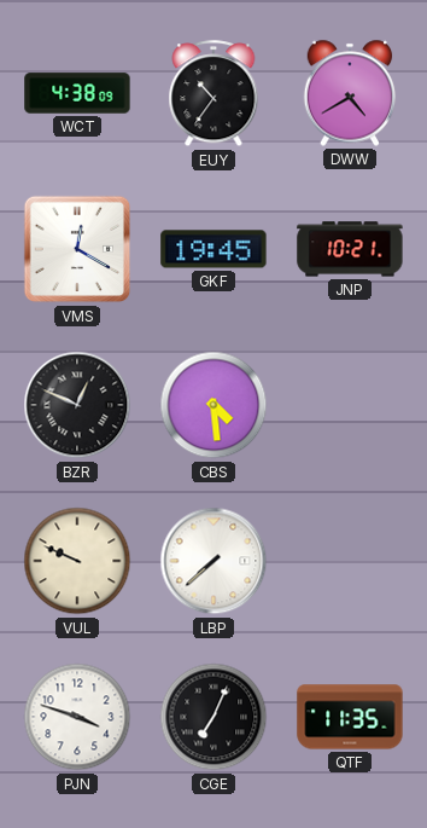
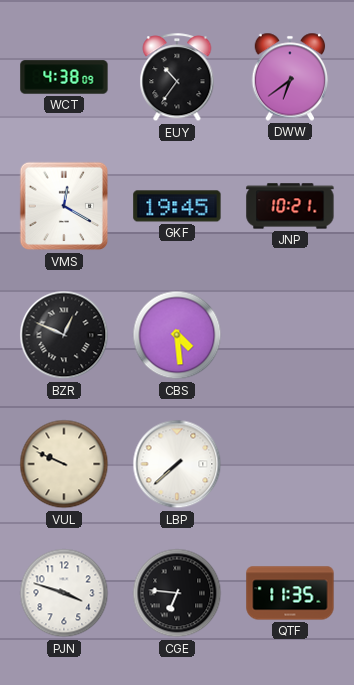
DWW: 4:40 -> 6:39
CGE: 7:04 -> 6:46
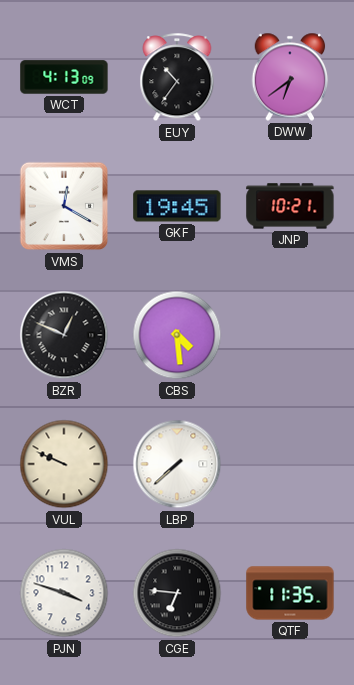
WCT: 4:38 -> 4:13
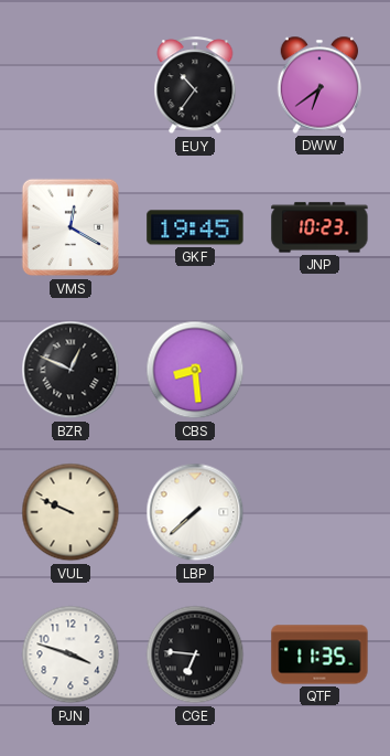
WCT: 4:13 -> none
JNP: 10:21 -> 10:23
CBS: 4:29 -> 8:29
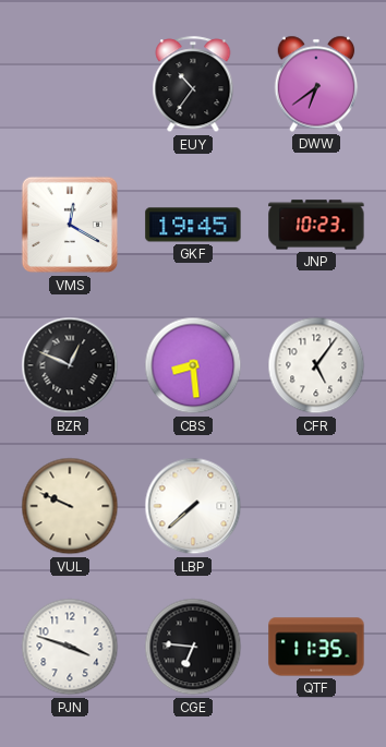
CFR: none -> 5:06
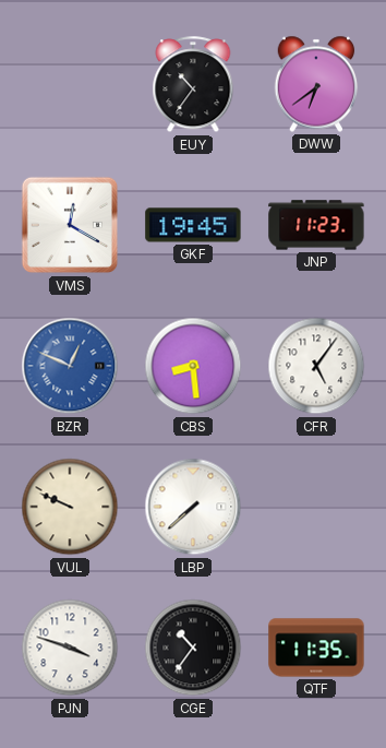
JNP: 10:23 -> 11:23
BZR dial: black -> blue
CGE: 6:46 -> 10:36
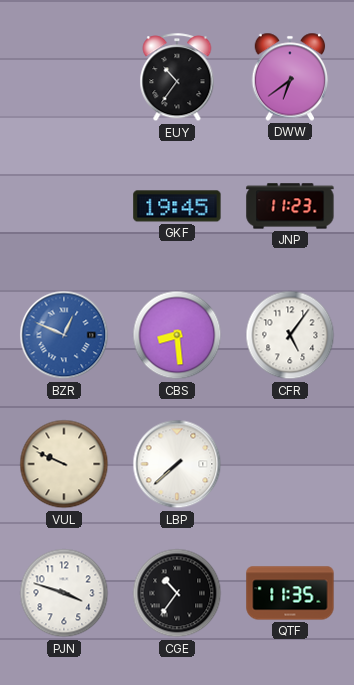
VMS: 12:20 -> none
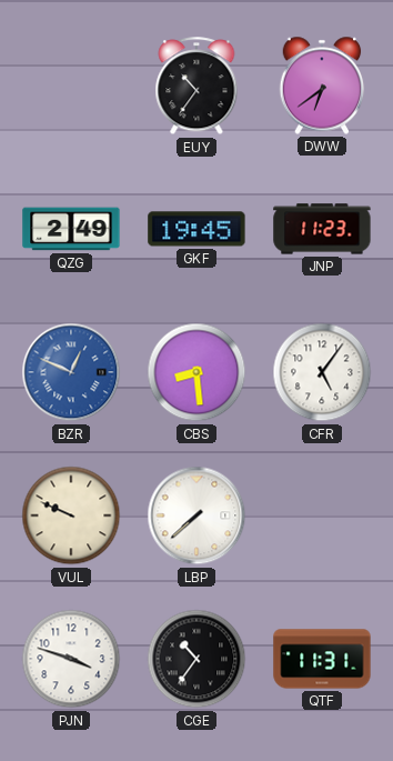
QZG: none -> 2:49
QTF: 11:35 -> 11:31
